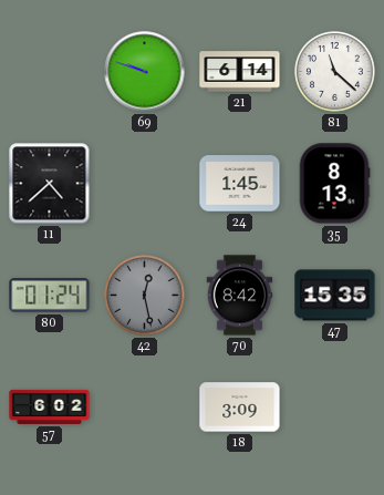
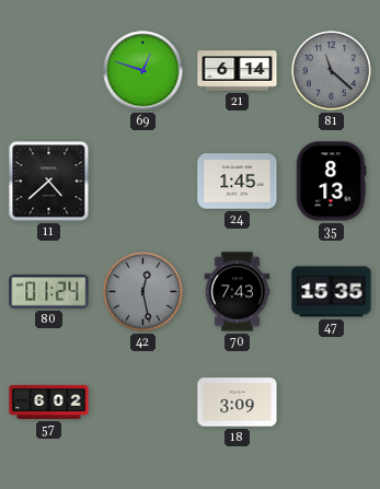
69: 9:48 -> 12:48
81 dial: white -> grey
70: 8:42 -> 7:43
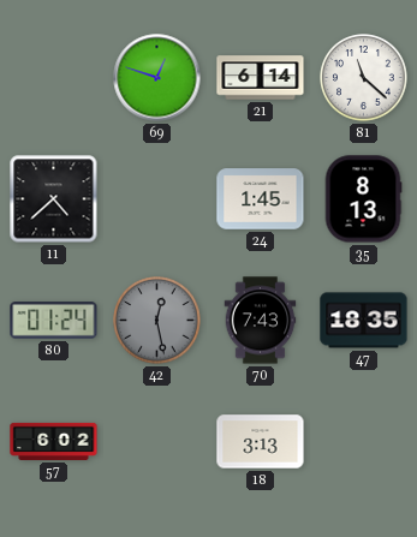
81 dial: grey -> white
47: 15:35 -> 18:35
18: 3:09 -> 3:13
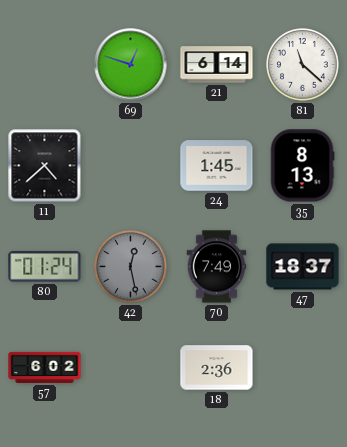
70: 7:43 -> 7:49
47: 18:35 -> 18:37
18: 3:13 -> 2:36
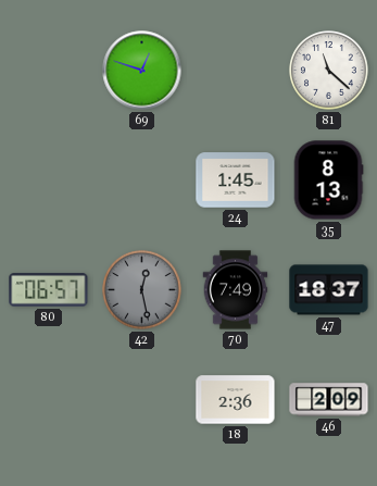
21: 6:14 -> none
11: 4:38 -> none
80: 01:24 -> 06:57
57: 6:02 -> none
46: none -> 2:09
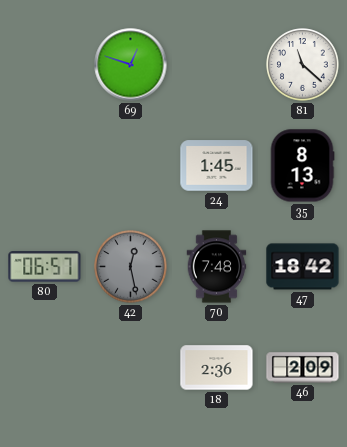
70: 7:49 -> 7:48
47: 18:37 -> 18:42
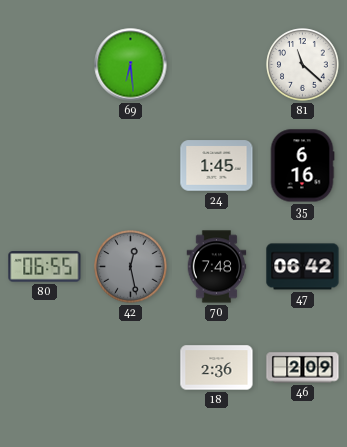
69: 12:48 -> 6:29
35: 8:13 -> 6:16
80: 06:57 -> 06:55
47: 18:42 -> 06:42
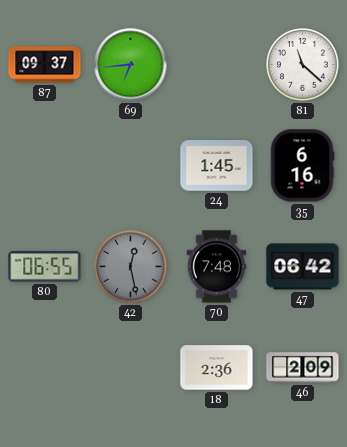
87: none -> 09:37
69: 6:29 -> 6:44
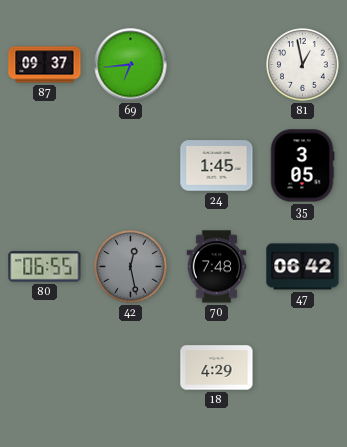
81: 11:22 -> 12:58
35: 6:16 -> 3:05
18: 2:36 -> 4:29
46: 2:09 -> none
